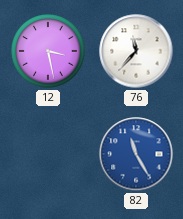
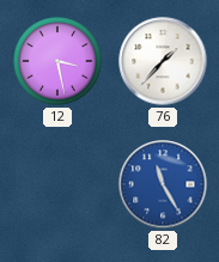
76: 11:37 -> 1:37
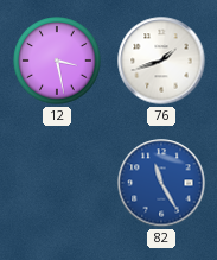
76: 1:37 -> 1:42
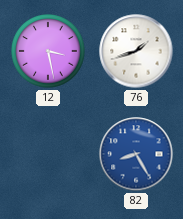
82: 11:25 -> 8:25
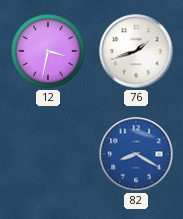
12: 3:28 -> 3:32
82: 8:25 -> 8:20
